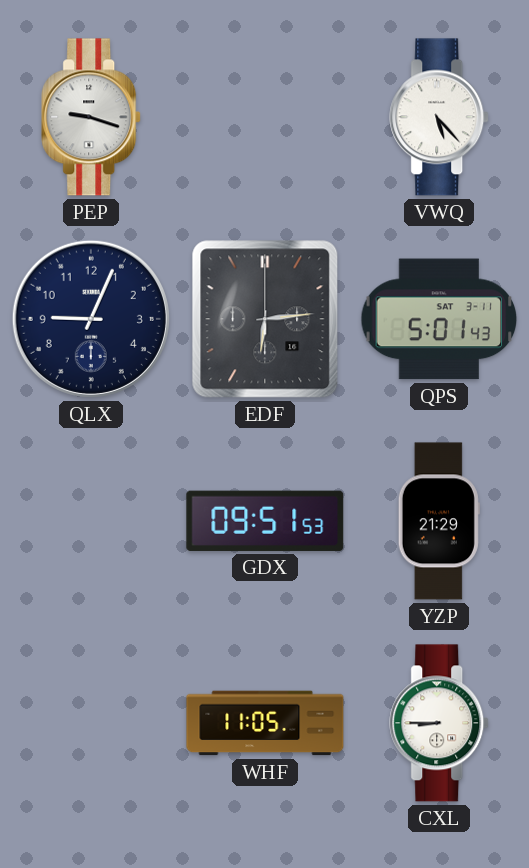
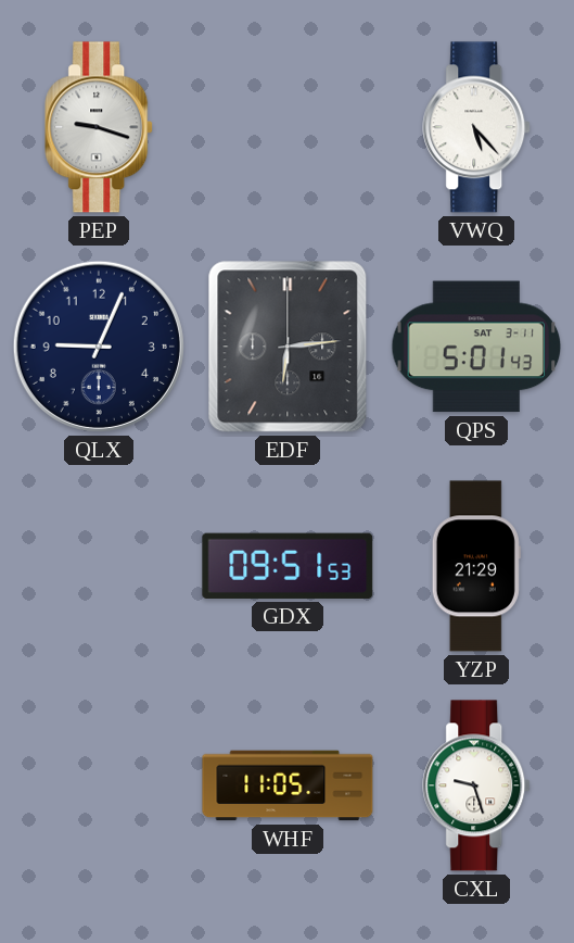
CXL: 8:45 -> 9:27
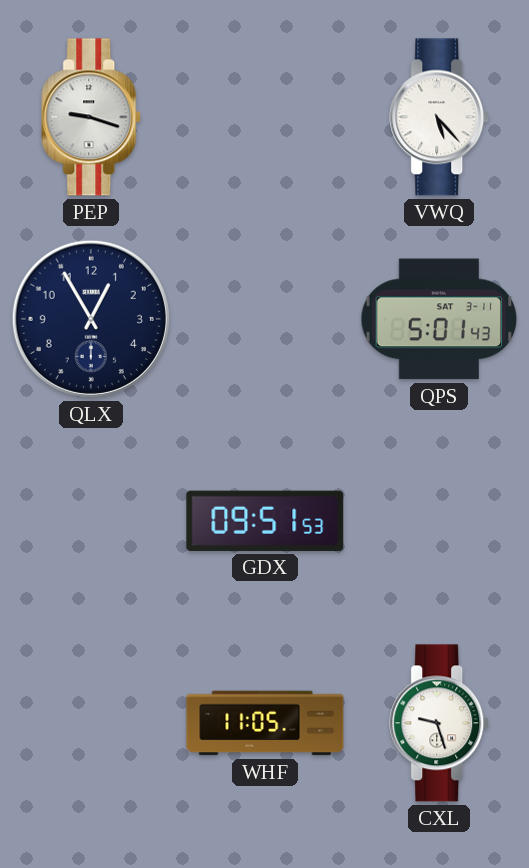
QLX: 9:04 -> 12:55
EDF: 6:14 -> none
YZP: 21:29 -> none
